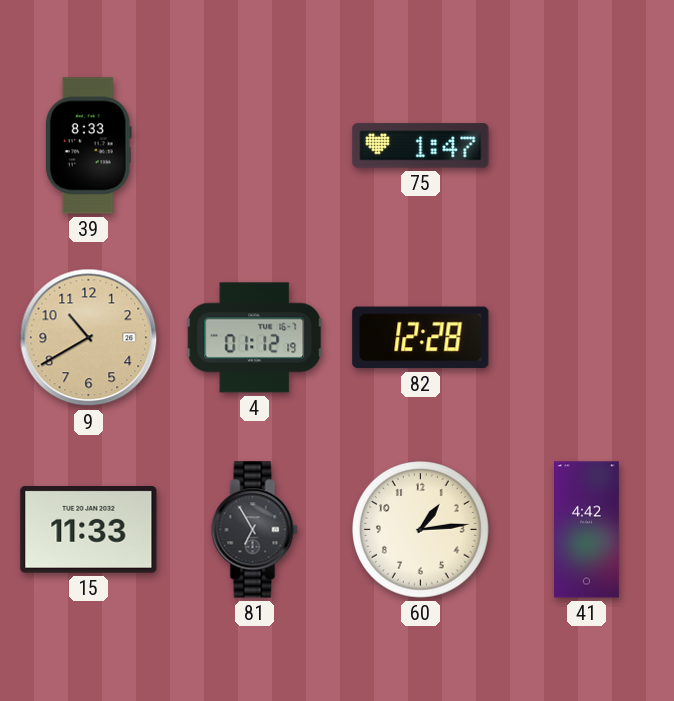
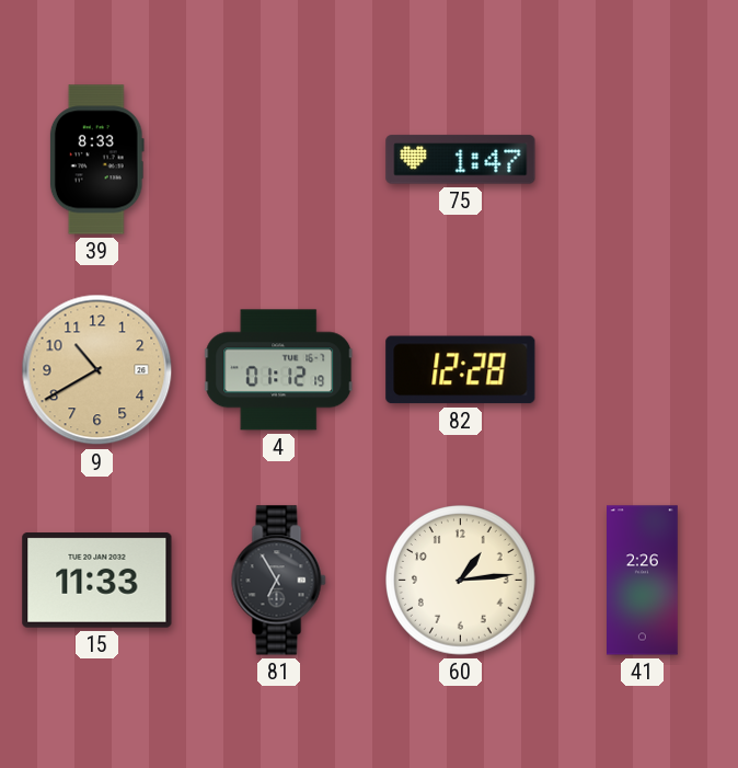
41: 4:42 -> 2:26
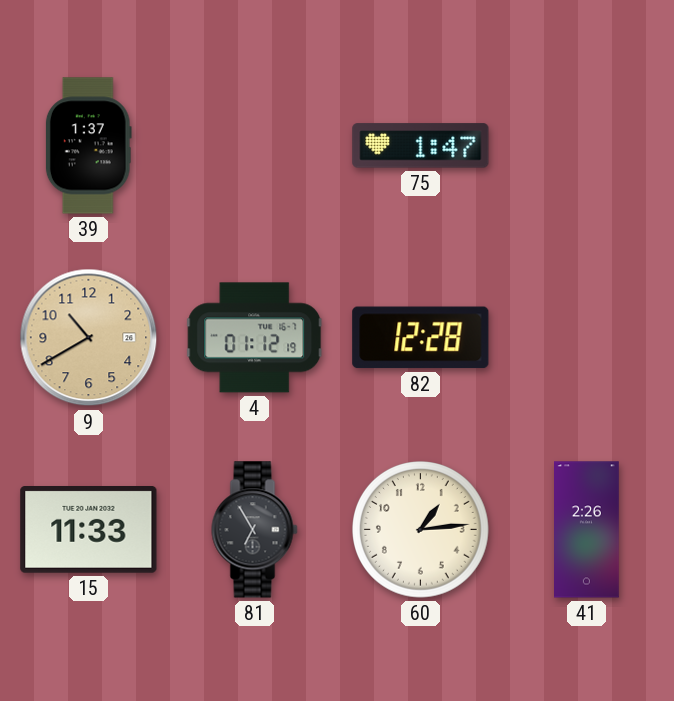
39: 8:33 -> 1:37
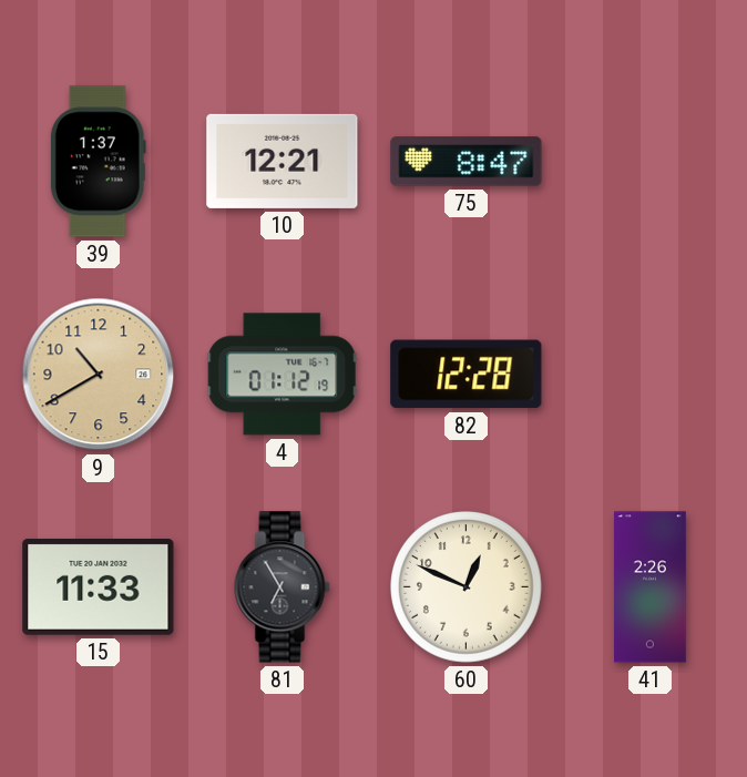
10: none -> 12:21
75: 1:47 -> 8:47
60: 1:14 -> 12:49
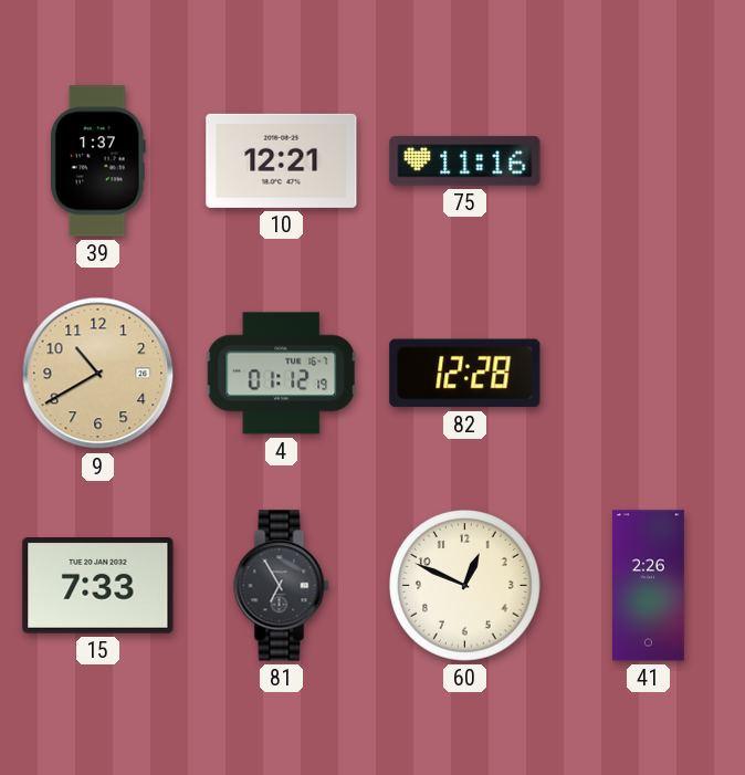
75: 8:47 -> 11:16
15: 11:33 -> 7:33
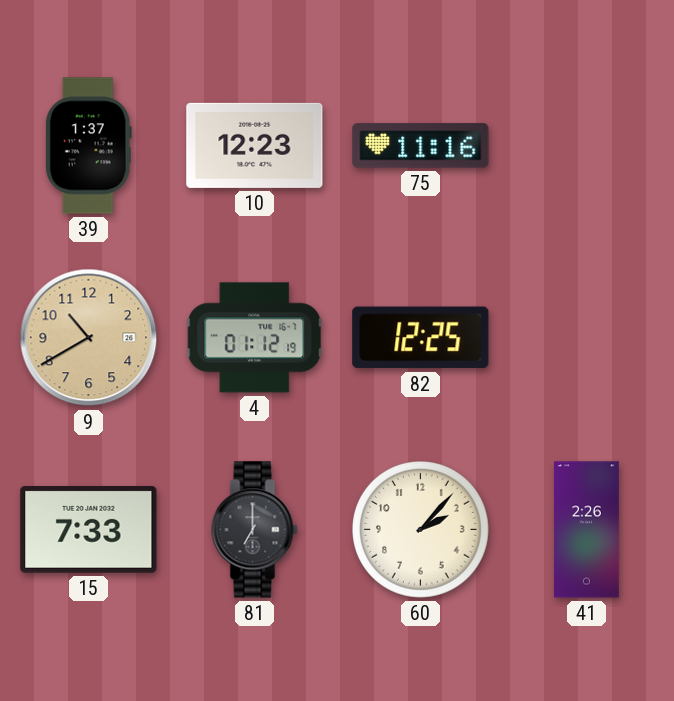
10: 12:21 -> 12:23
82: 12:28 -> 12:25
81: 6:55 -> 7:00
60: 12:49 -> 2:07
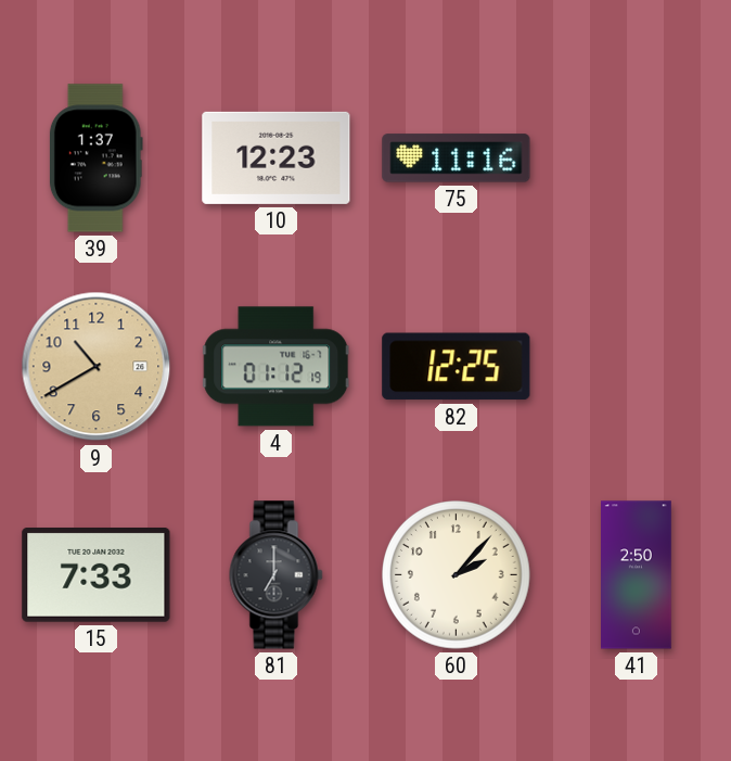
41: 2:26 -> 2:50
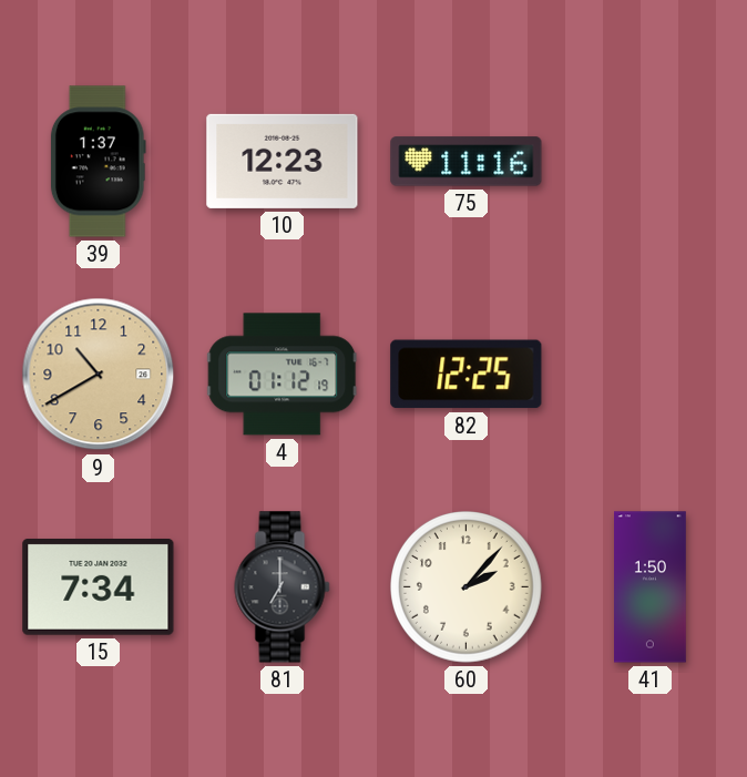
15: 7:33 -> 7:34
41: 2:50 -> 1:50
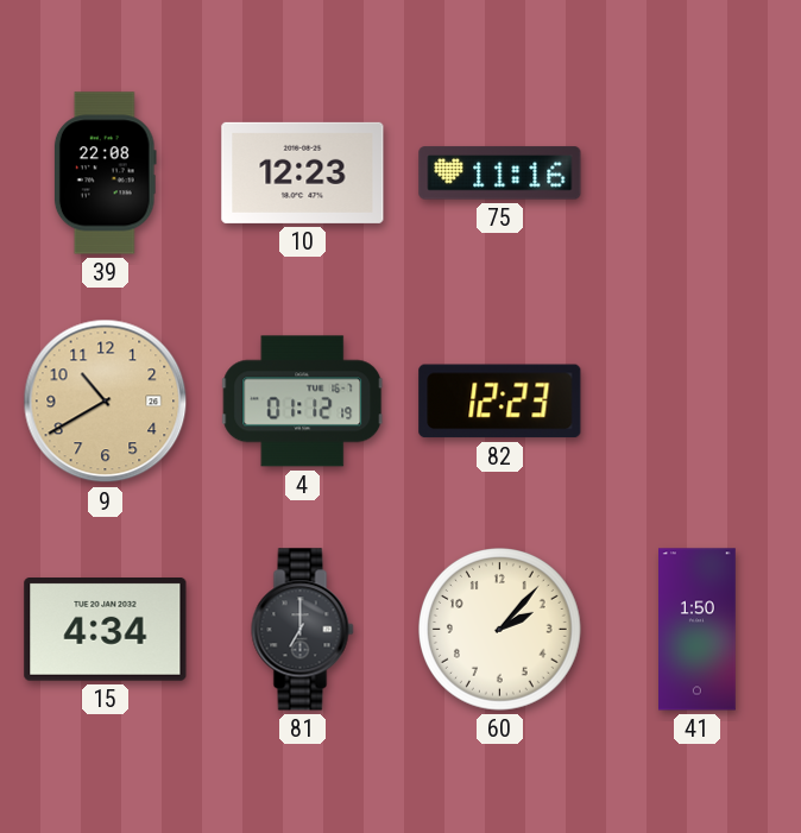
39: 1:37 -> 22:08
82: 12:25 -> 12:23
15: 7:34 -> 4:34
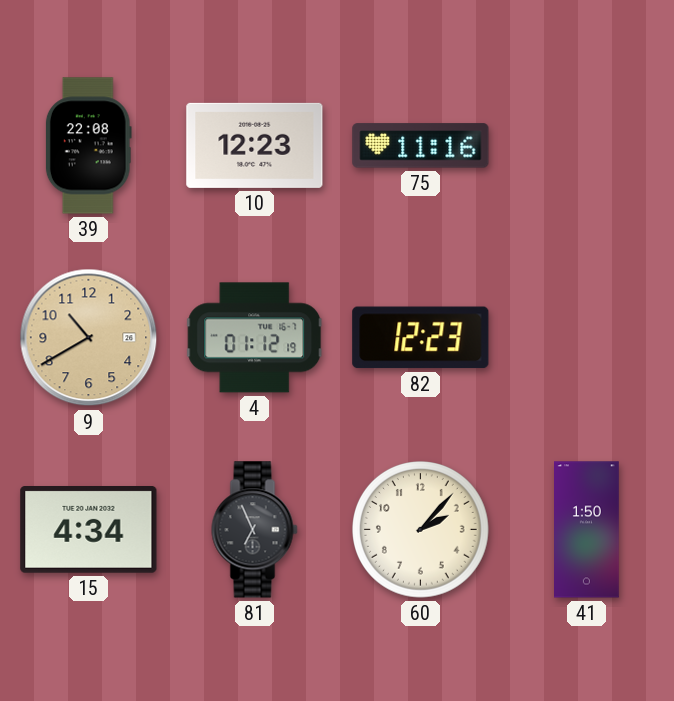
81: 7:00 -> 6:56
